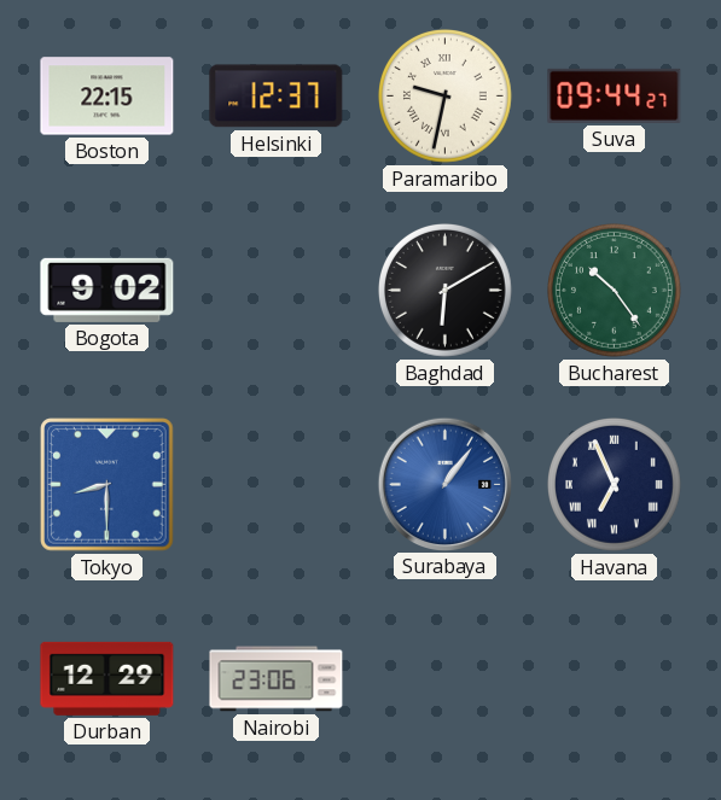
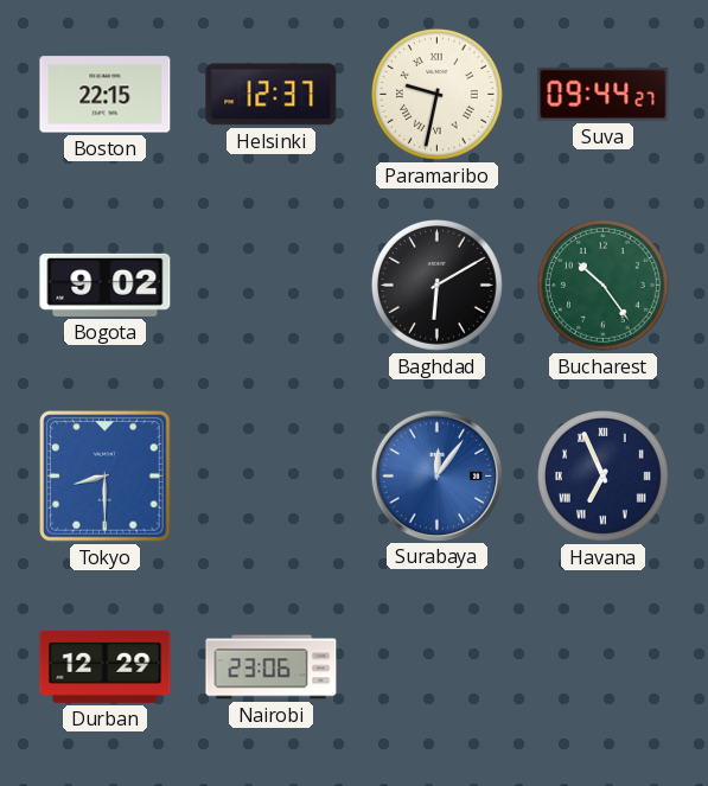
Surabaya: 1:06 -> 12:06
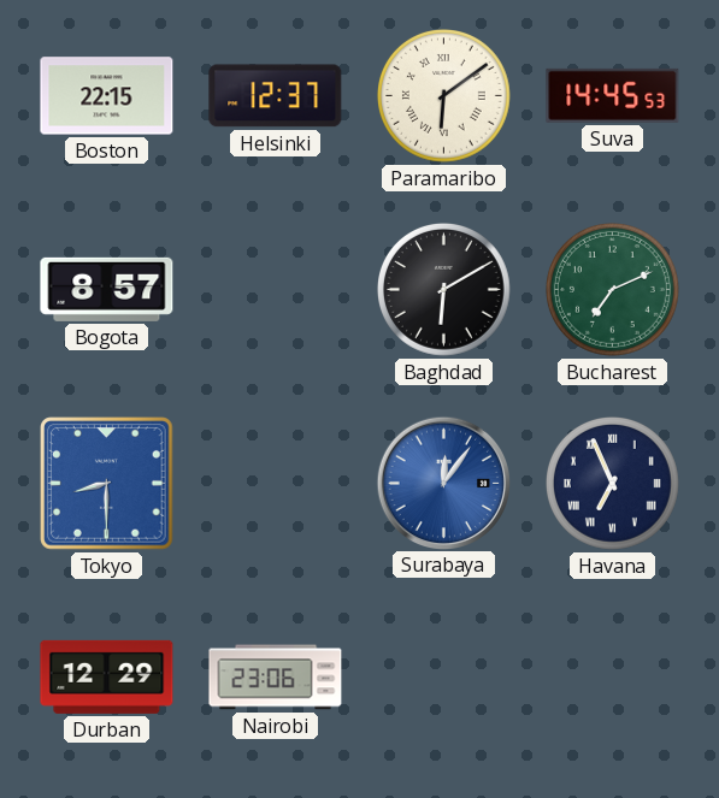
Paramaribo: 9:32 -> 6:09
Suva: 09:44 -> 14:45
Bogota: 9:02 -> 8:57
Bucharest: 10:24 -> 7:11
